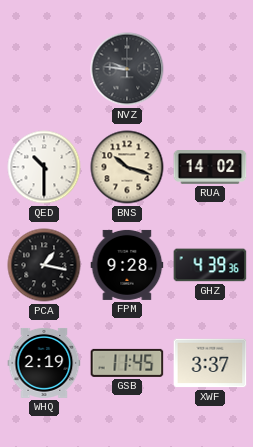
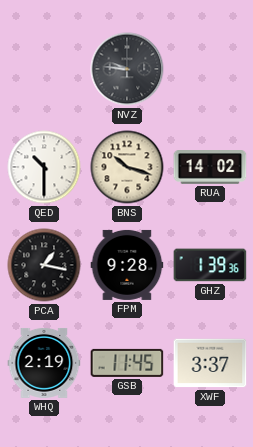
GHZ: 4:39 -> 1:39
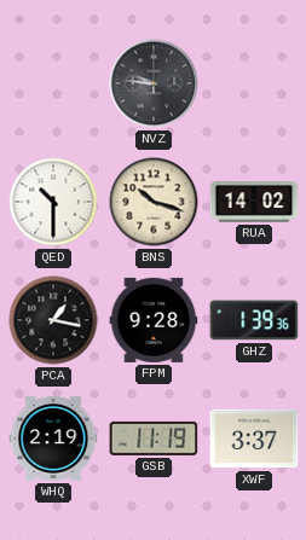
GSB: 11:45 -> 11:19
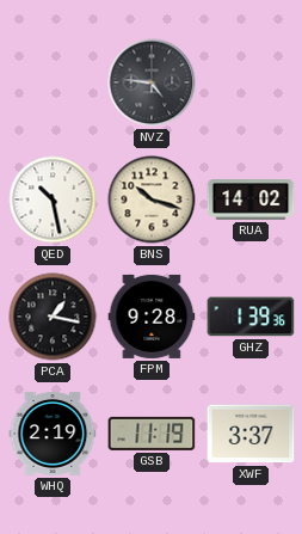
NVZ: 9:46 -> 4:46
QED: 10:30 -> 10:28
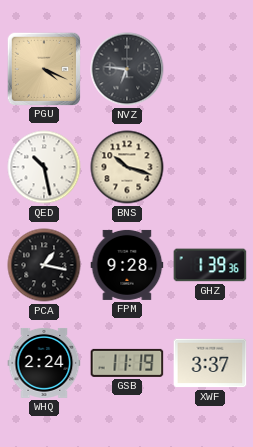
PGU: none -> 4:19
NVZ: 4:46 -> 6:46
RUA: 14:02 -> none
WHQ: 2:19 -> 2:24
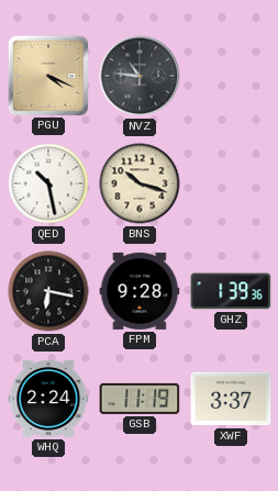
NVZ: 6:46 -> 10:46
PCA: 1:17 -> 6:17
